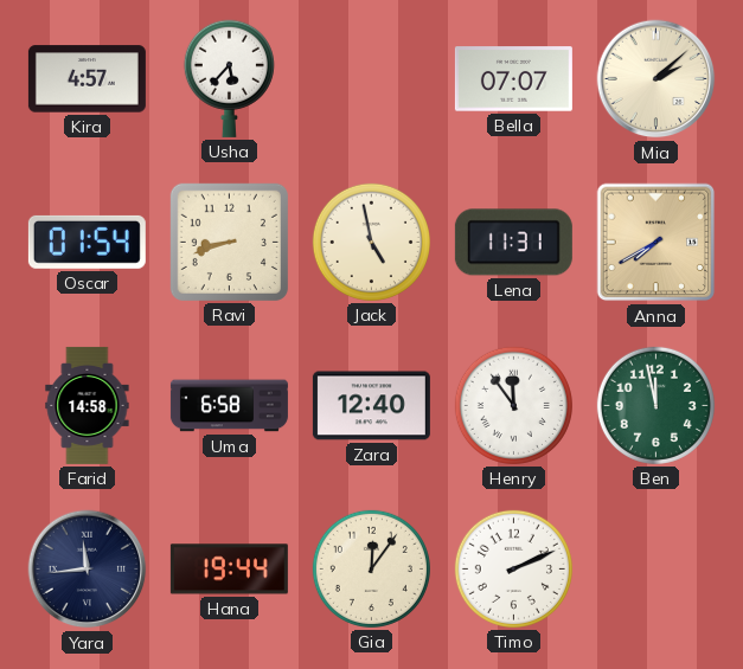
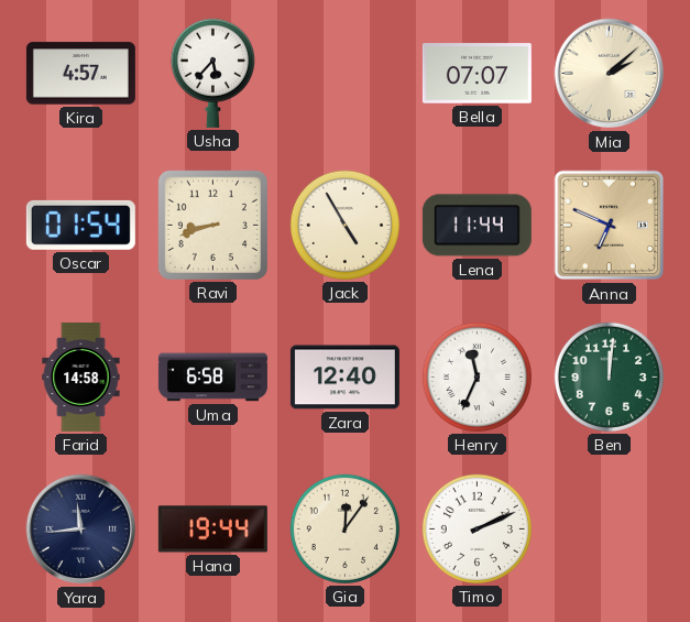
Jack: 4:58 -> 4:55
Lena: 11:31 -> 11:44
Anna: 7:40 -> 6:49
Henry: 11:54 -> 11:34
Ben: 11:58 -> 12:01
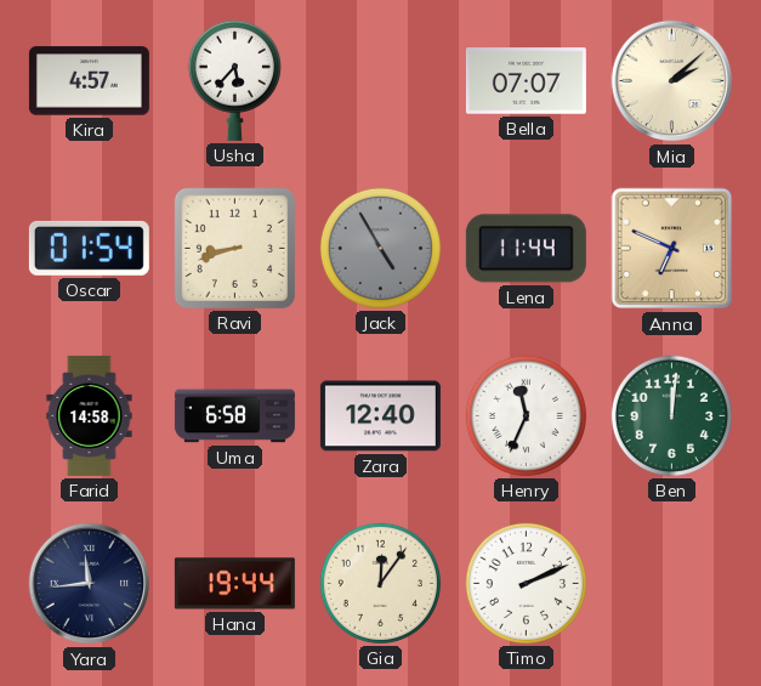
Jack dial: cream -> grey
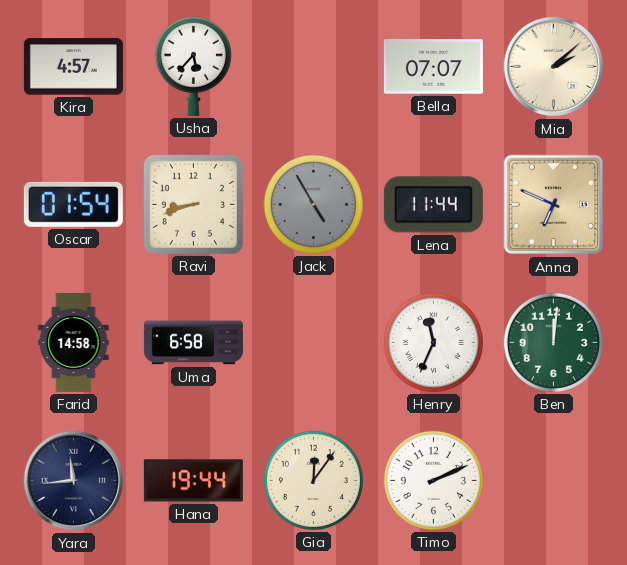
Zara: 12:40 -> none
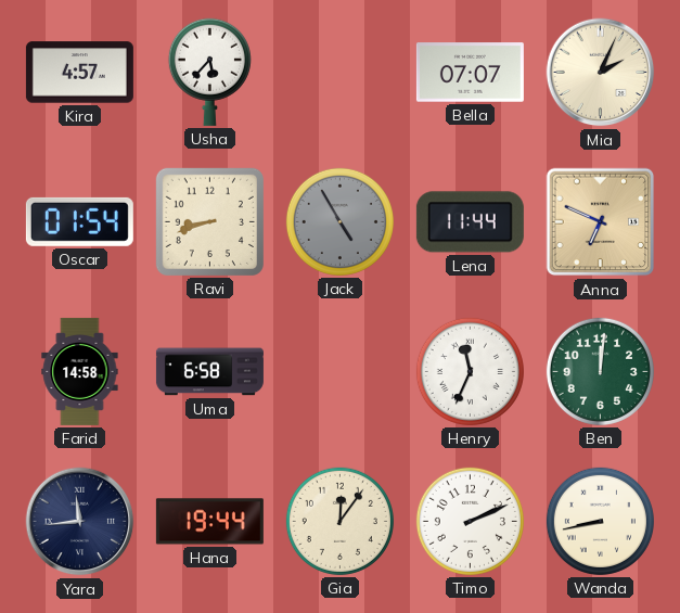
Mia: 2:08 -> 2:04
Wanda: none -> 8:43
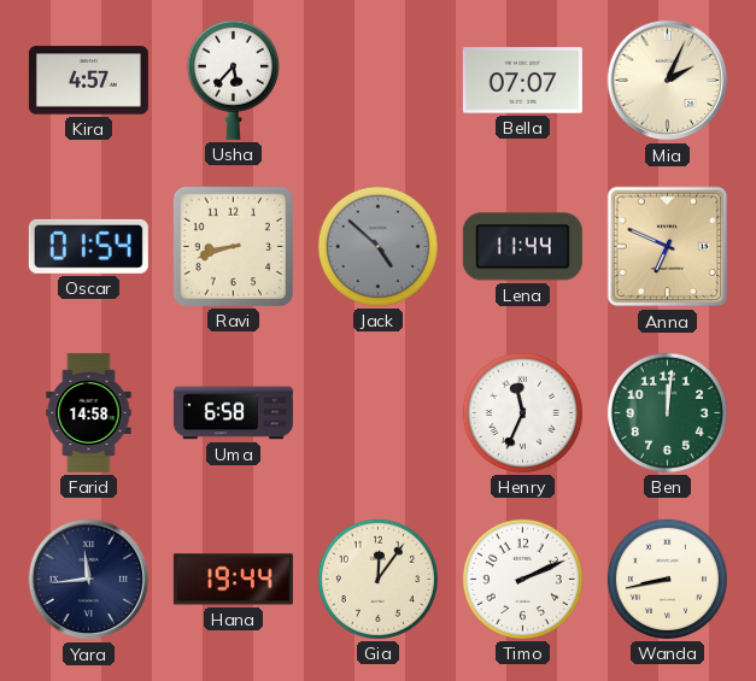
Jack: 4:55 -> 4:52
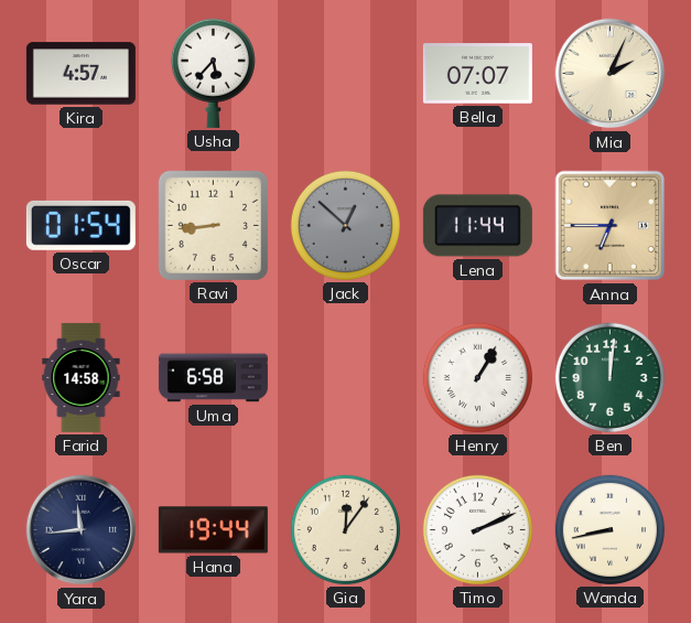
Ravi: 8:42 -> 8:44
Jack: 4:52 -> 12:52
Anna: 6:49 -> 6:45
Henry: 11:34 -> 1:05
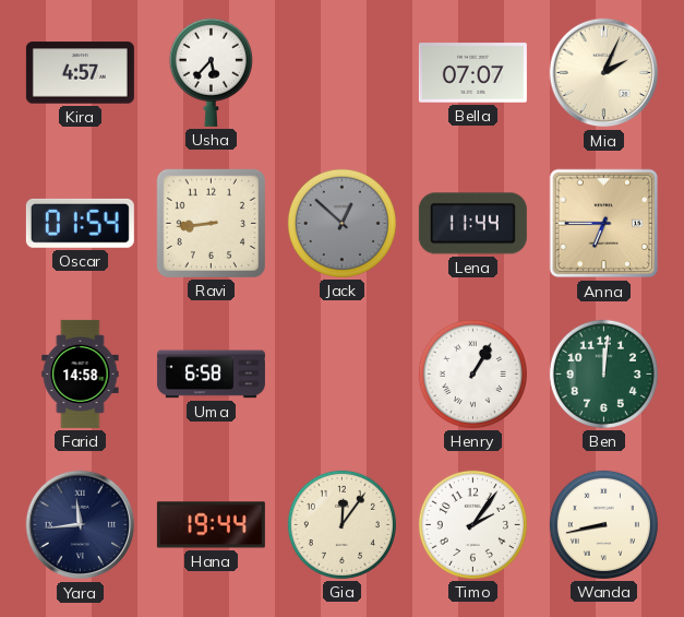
Timo: 2:11 -> 2:06
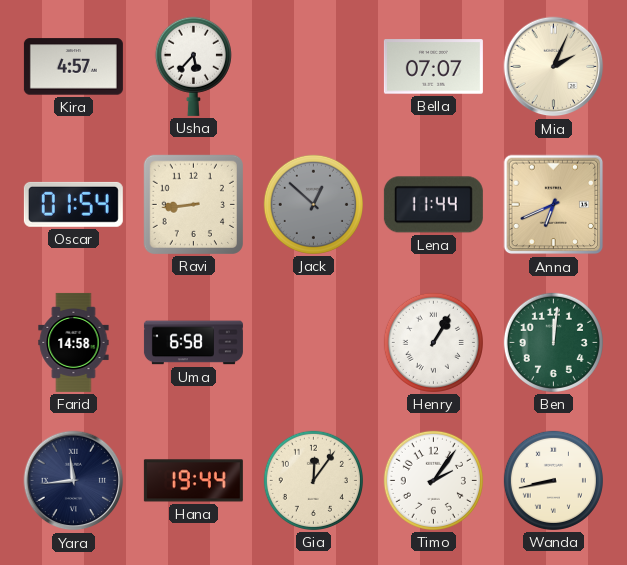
Anna: 6:45 -> 6:41
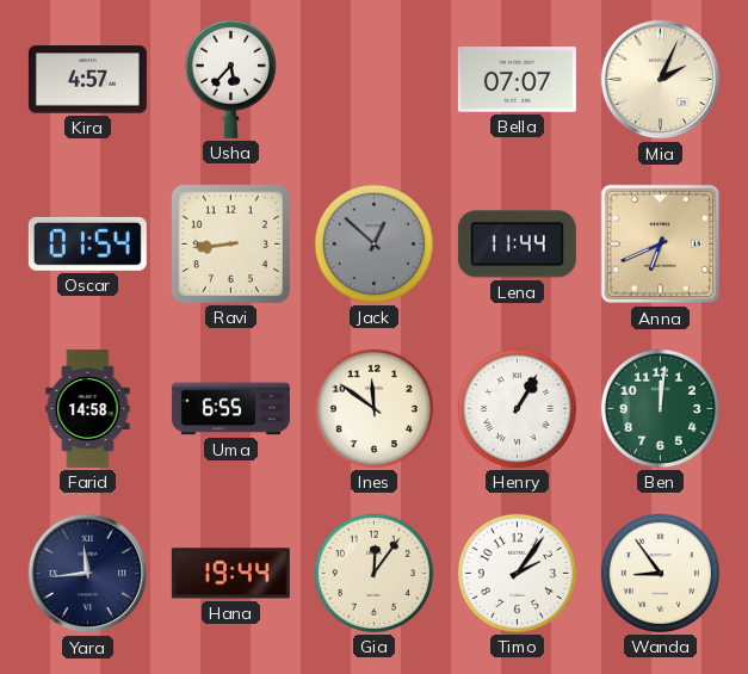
Uma: 6:58 -> 6:55
Ines: none -> 11:51
Wanda: 8:43 -> 8:54
